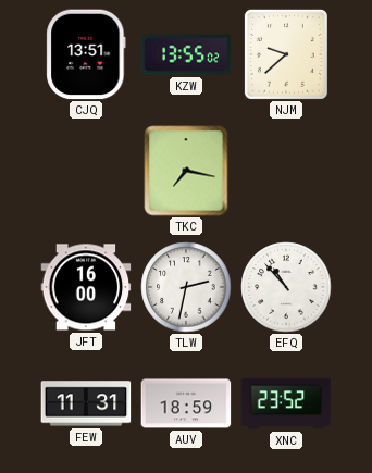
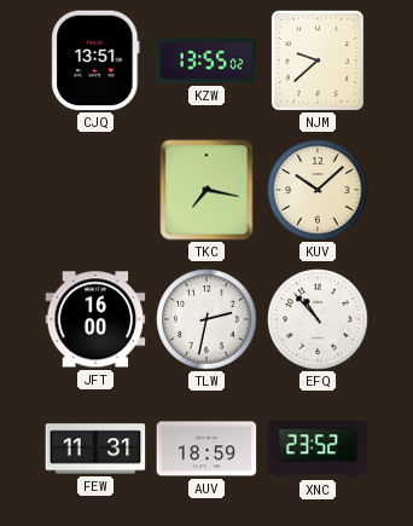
KUV: none -> 10:08
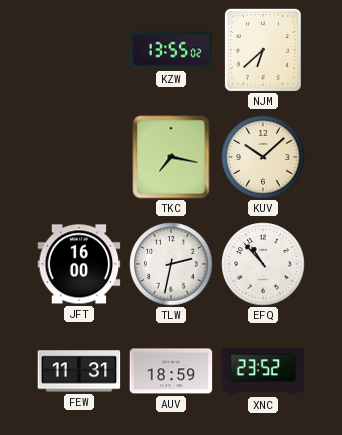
CJQ: 13:51 -> none
NJM: 9:38 -> 6:38
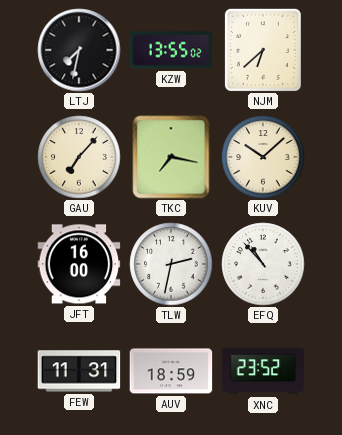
LTJ: none -> 7:32
GAU: none -> 7:07
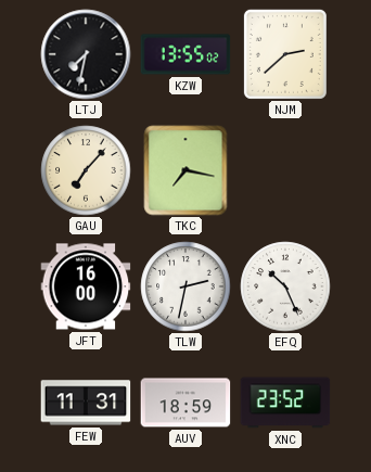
NJM: 6:38 -> 2:38
KUV: 10:08 -> none
EFQ: 10:53 -> 10:26
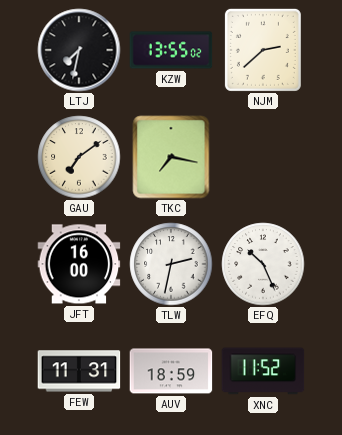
GAU: 7:07 -> 7:09
XNC: 23:52 -> 11:52
